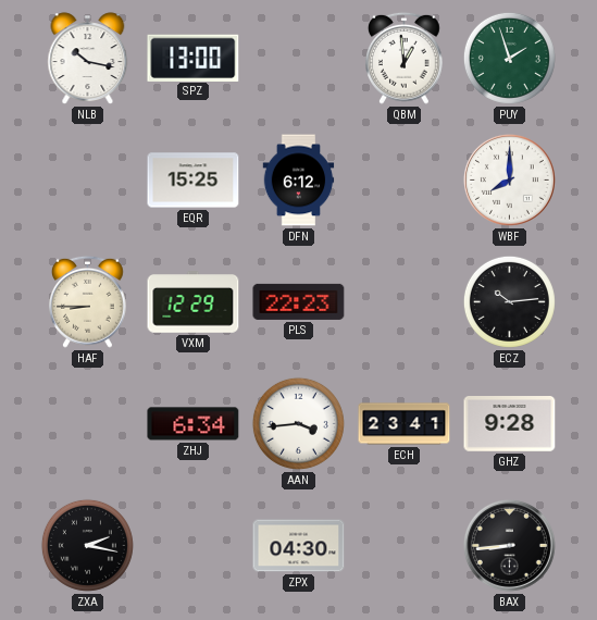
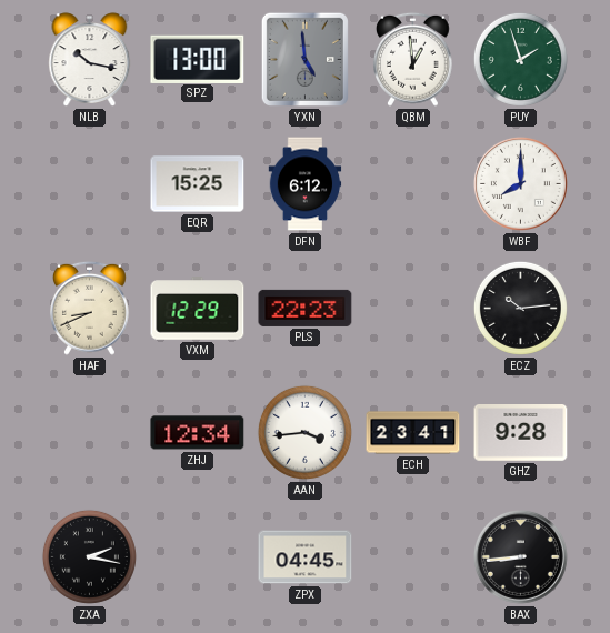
YXN: none -> 4:59
HAF: 8:45 -> 8:41
ZHJ: 6:34 -> 12:34
ZPX: 04:30 -> 04:45
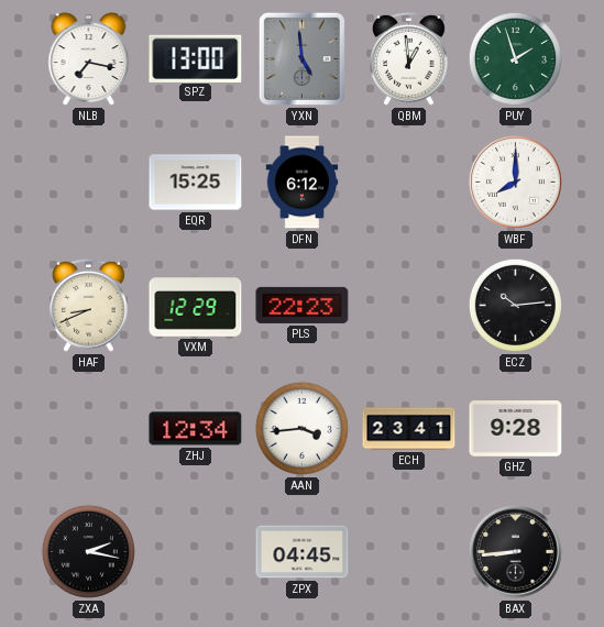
NLB: 10:17 -> 7:17
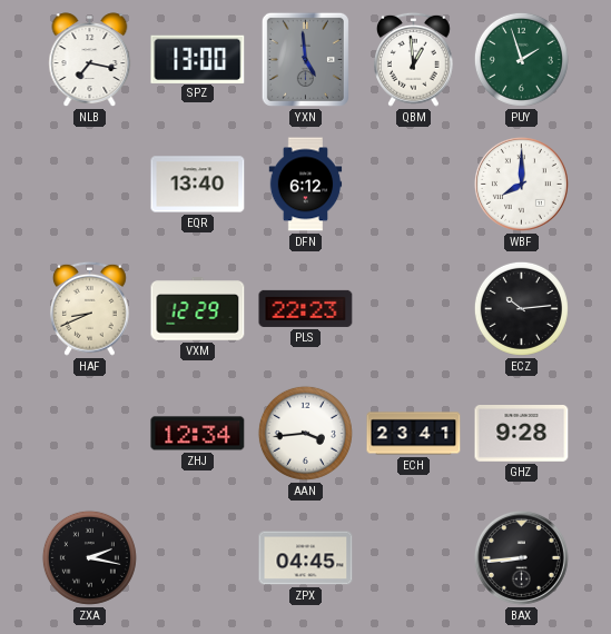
EQR: 15:25 -> 13:40
